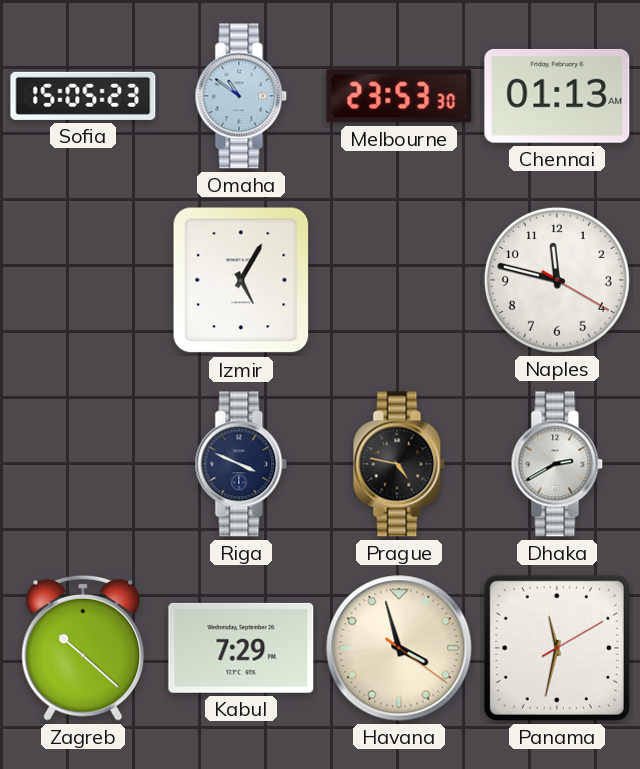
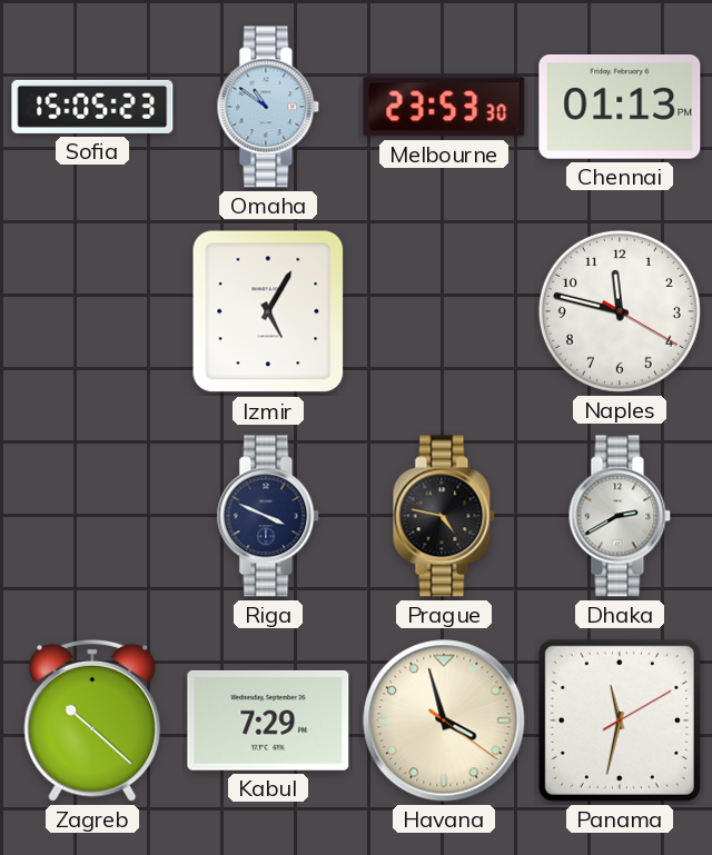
Chennai: 01:13 AM -> 01:13 PM
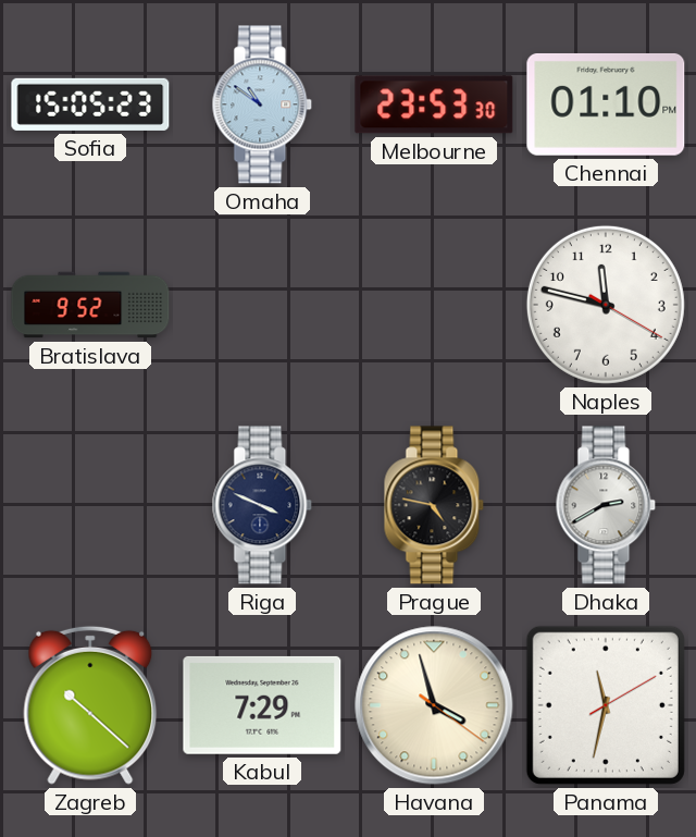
Chennai: 01:13 -> 01:10
Bratislava: none -> 9:52
Izmir: 5:05 -> none
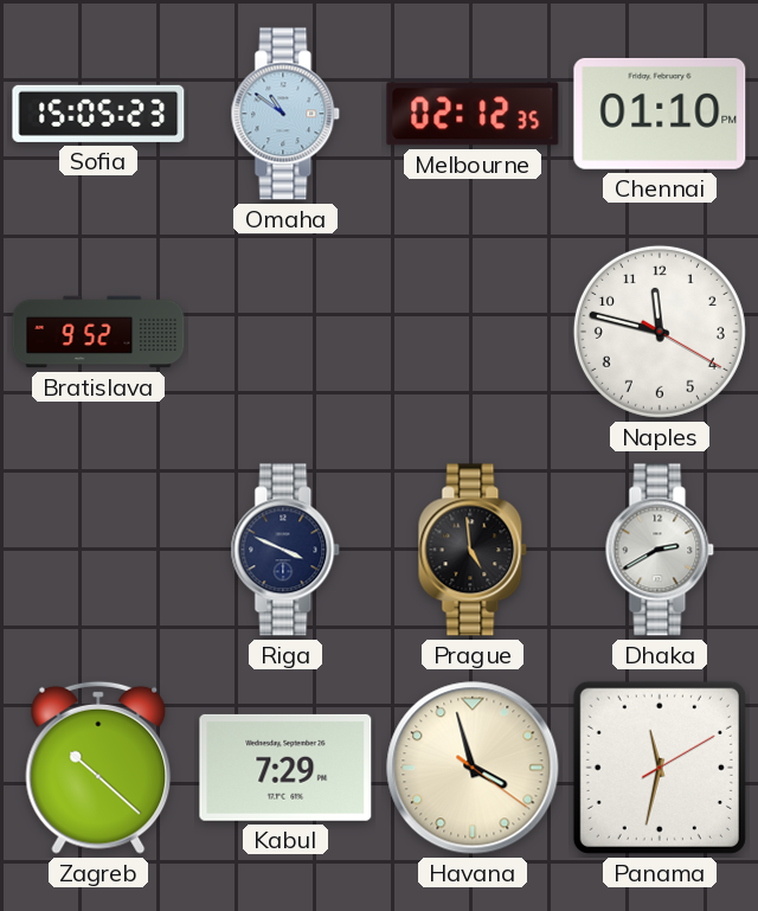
Melbourne: 23:53 -> 02:12
Prague: 4:47 -> 4:59
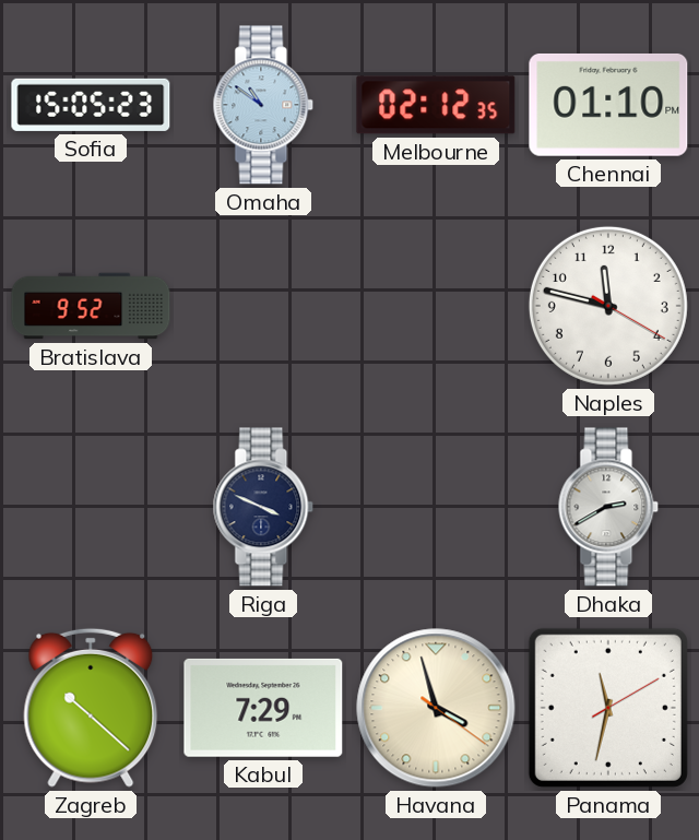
Prague: 4:59 -> none
